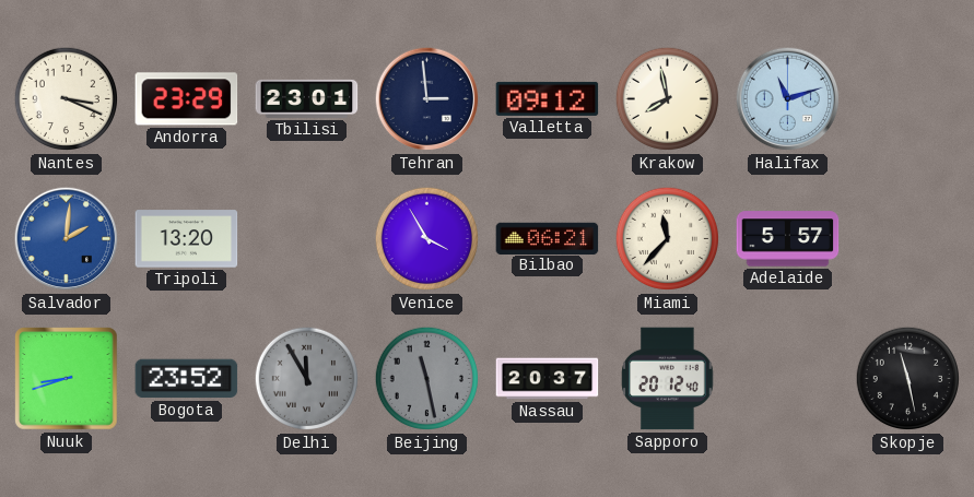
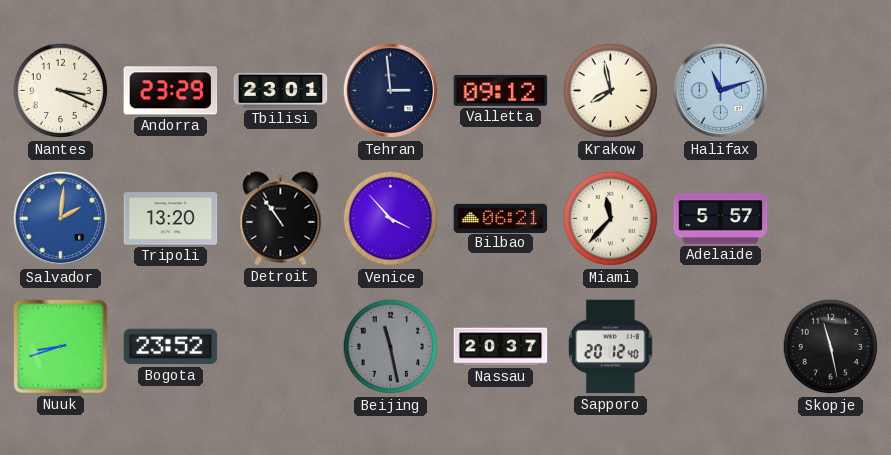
Detroit: none -> 10:54
Venice: 3:55 -> 3:53
Delhi: 11:55 -> none
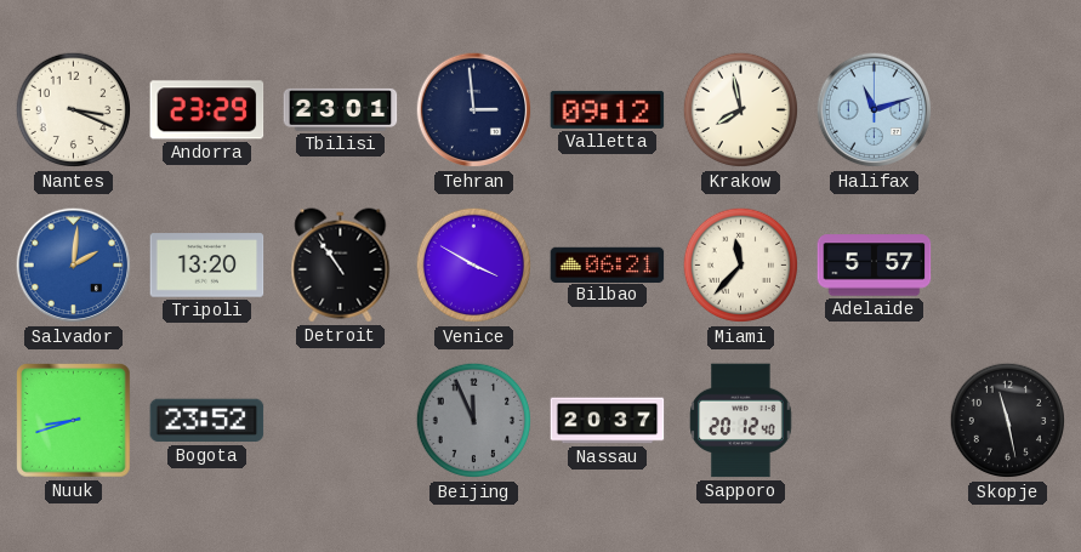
Venice: 3:53 -> 3:50
Beijing: 11:28 -> 11:56
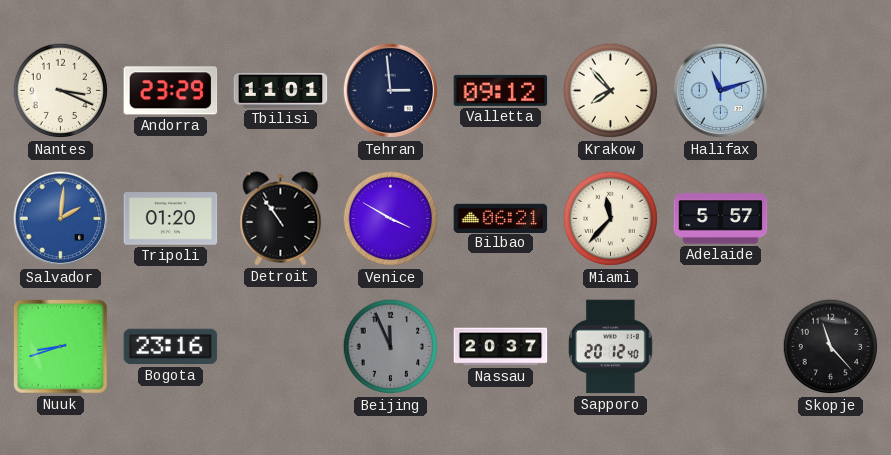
Tbilisi: 23:01 -> 11:01
Krakow: 7:58 -> 7:53
Tripoli: 13:20 -> 01:20
Bogota: 23:52 -> 23:16
Skopje: 11:28 -> 11:23
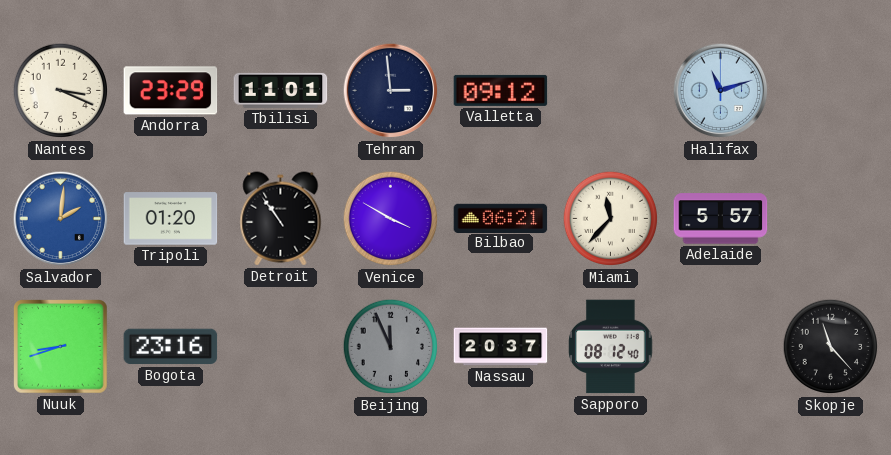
Krakow: 7:53 -> none
Sapporo: 20:12 -> 08:12
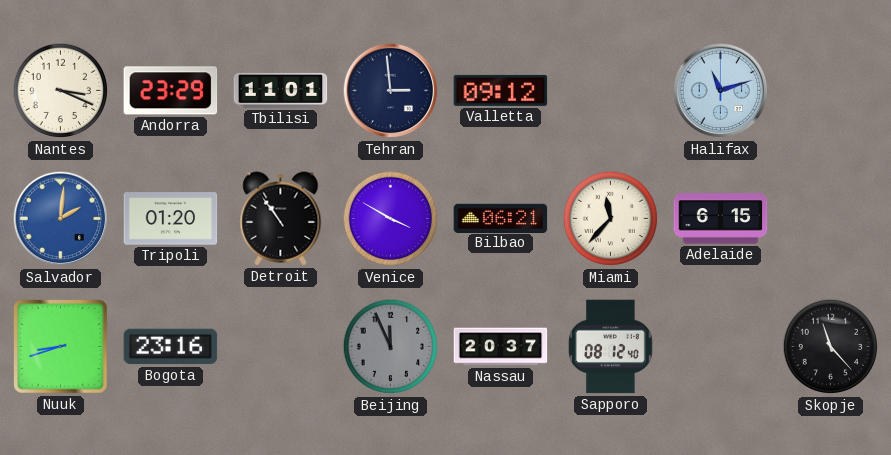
Adelaide: 5:57 -> 6:15
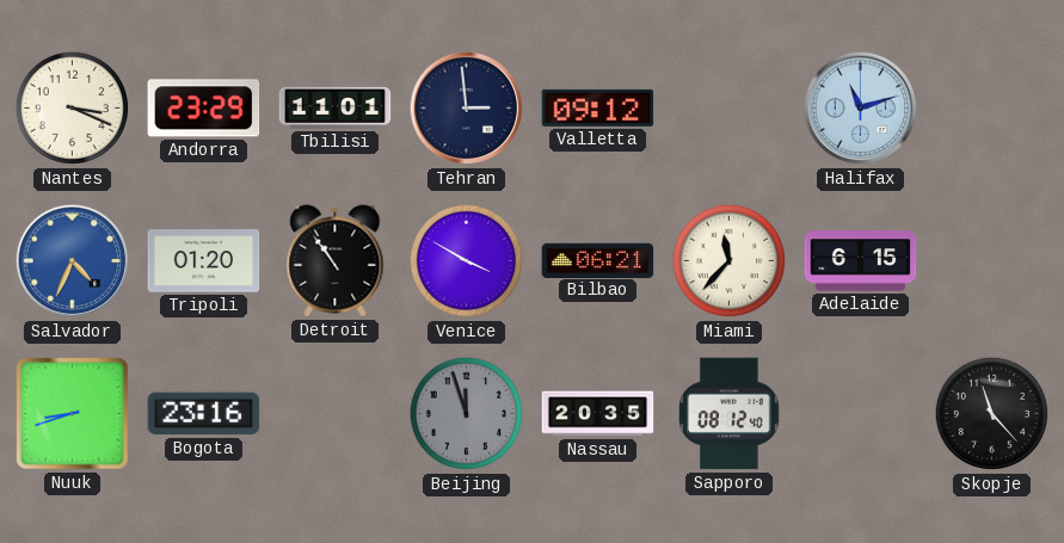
Salvador: 2:01 -> 4:34
Beijing: 11:56 -> 11:57
Nassau: 20:37 -> 20:35
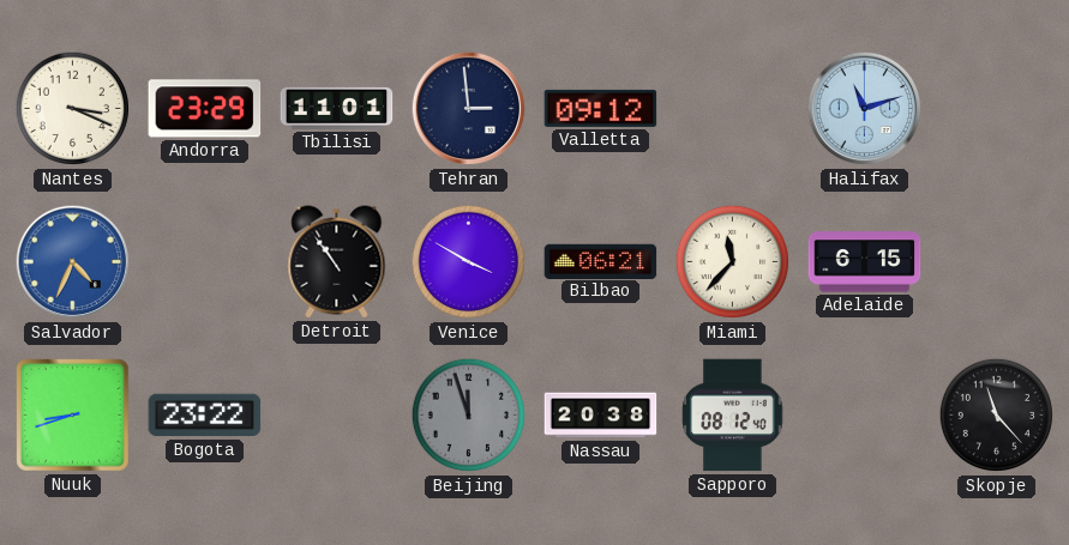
Tripoli: 01:20 -> none
Bogota: 23:16 -> 23:22
Nassau: 20:35 -> 20:38
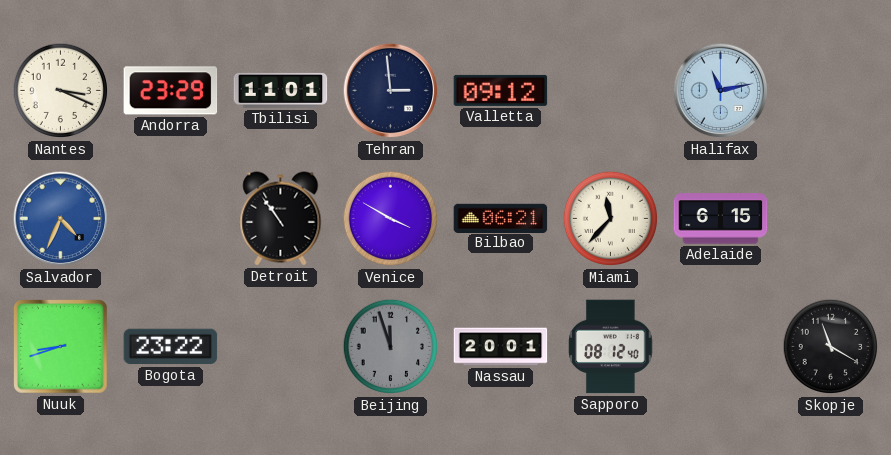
Halifax: 11:12 -> 11:13
Nassau: 20:38 -> 20:01
Skopje: 11:23 -> 11:20
